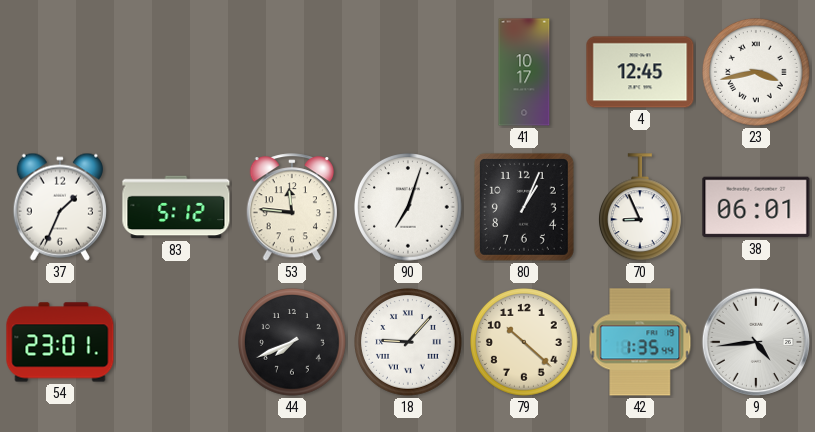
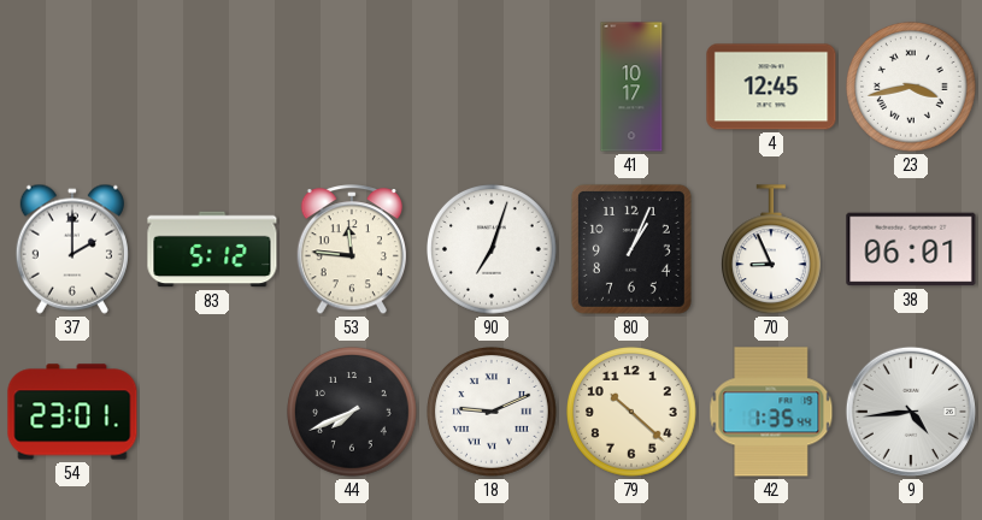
37: 1:34 -> 2:00
18: 9:07 -> 9:11
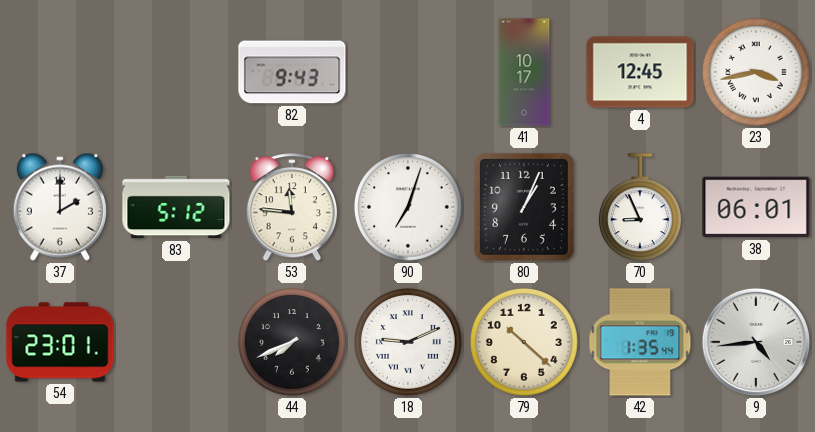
82: none -> 9:43
